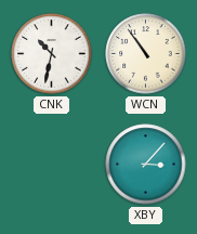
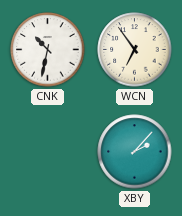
WCN: 10:54 -> 6:54
XBY: 3:07 -> 2:07
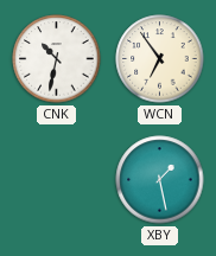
XBY: 2:07 -> 1:28
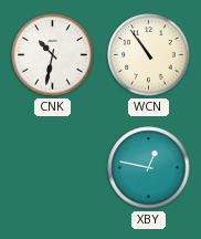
WCN: 6:54 -> 10:54
XBY: 1:28 -> 12:47
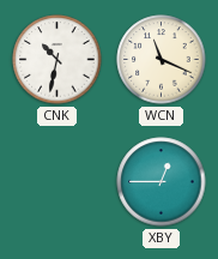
WCN: 10:54 -> 11:19
XBY: 12:47 -> 12:45
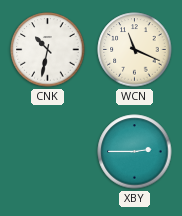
XBY: 12:45 -> 2:45
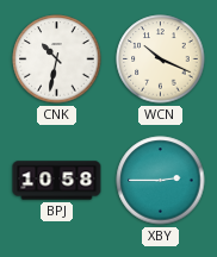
WCN: 11:19 -> 10:19
BPJ: none -> 10:58
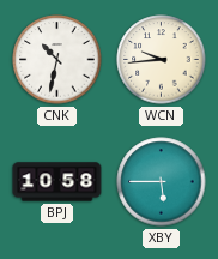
WCN: 10:19 -> 9:44
XBY: 2:45 -> 5:45
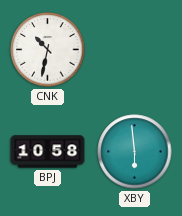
WCN: 9:44 -> none
XBY: 5:45 -> 5:59
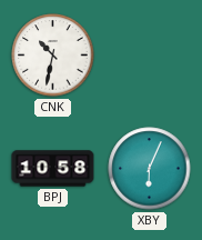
XBY: 5:59 -> 6:04
